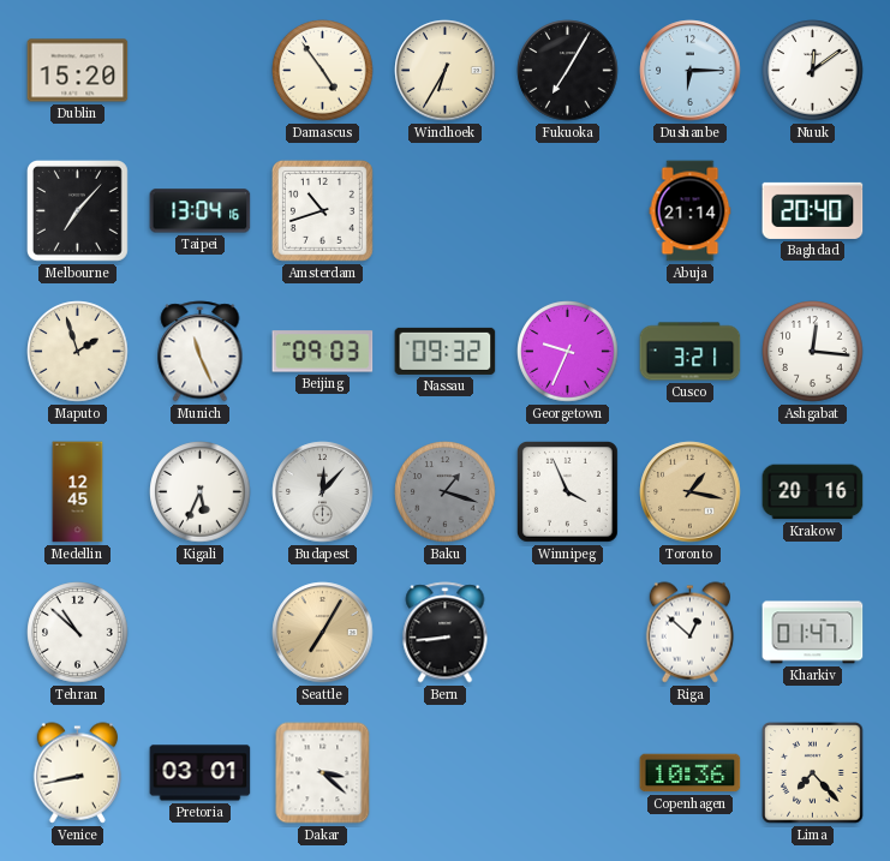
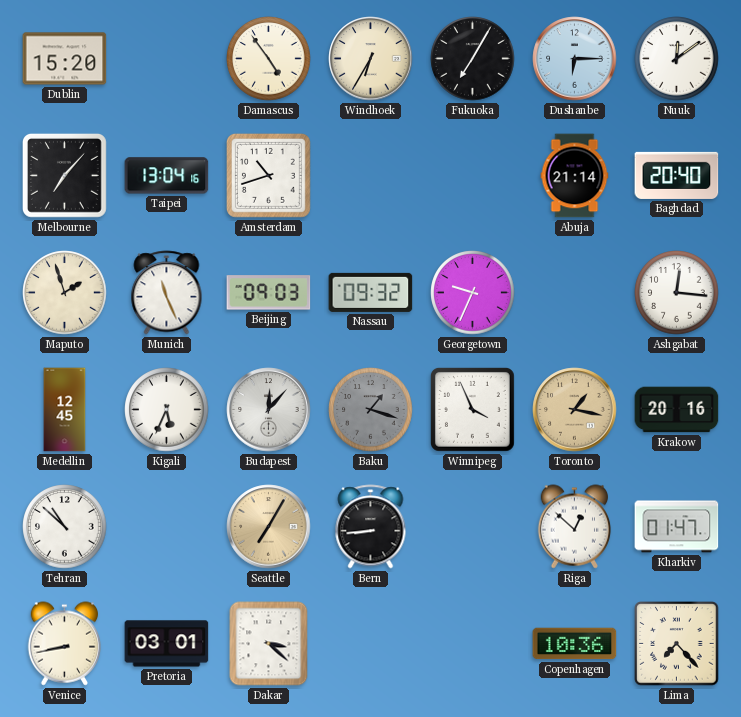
Cusco: 3:21 -> none
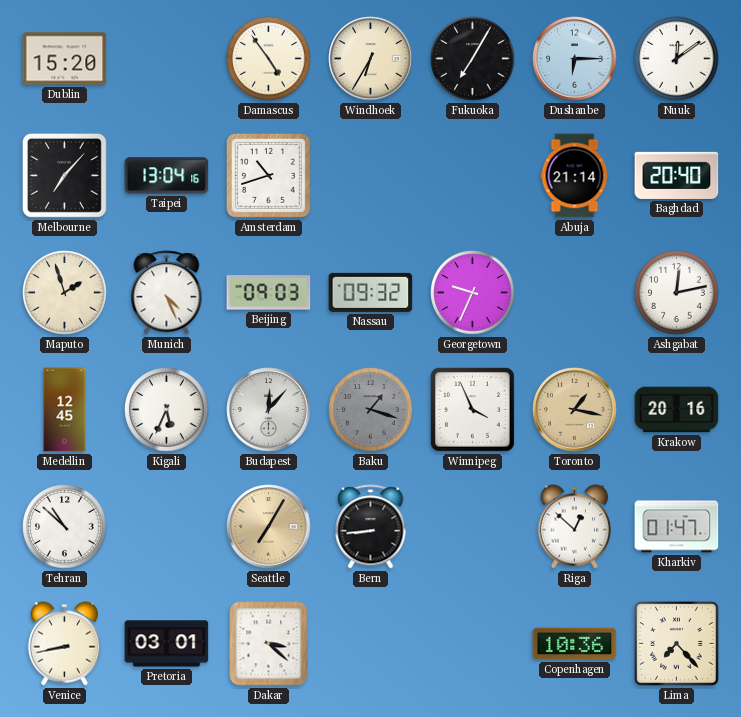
Munich: 11:26 -> 4:26
Ashgabat: 12:16 -> 12:13
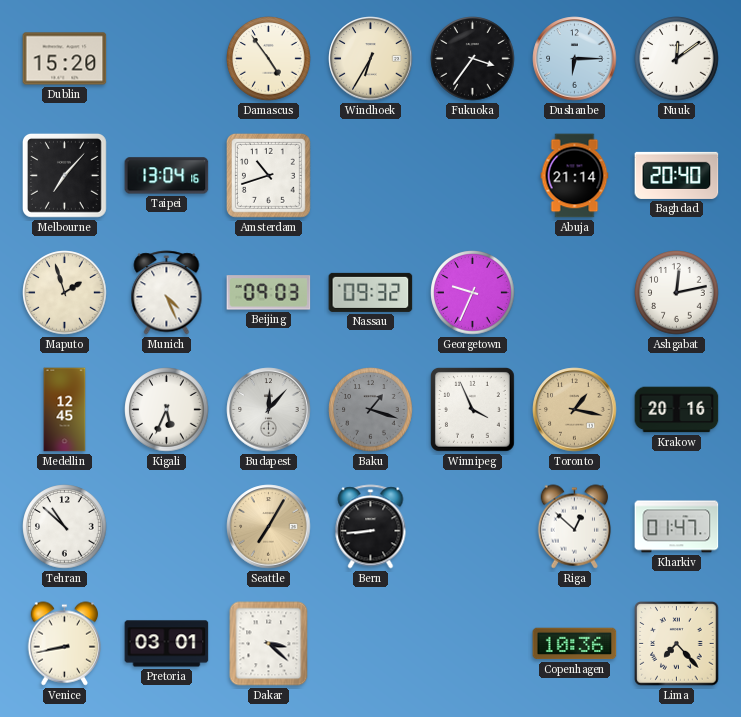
Fukuoka: 7:05 -> 3:36
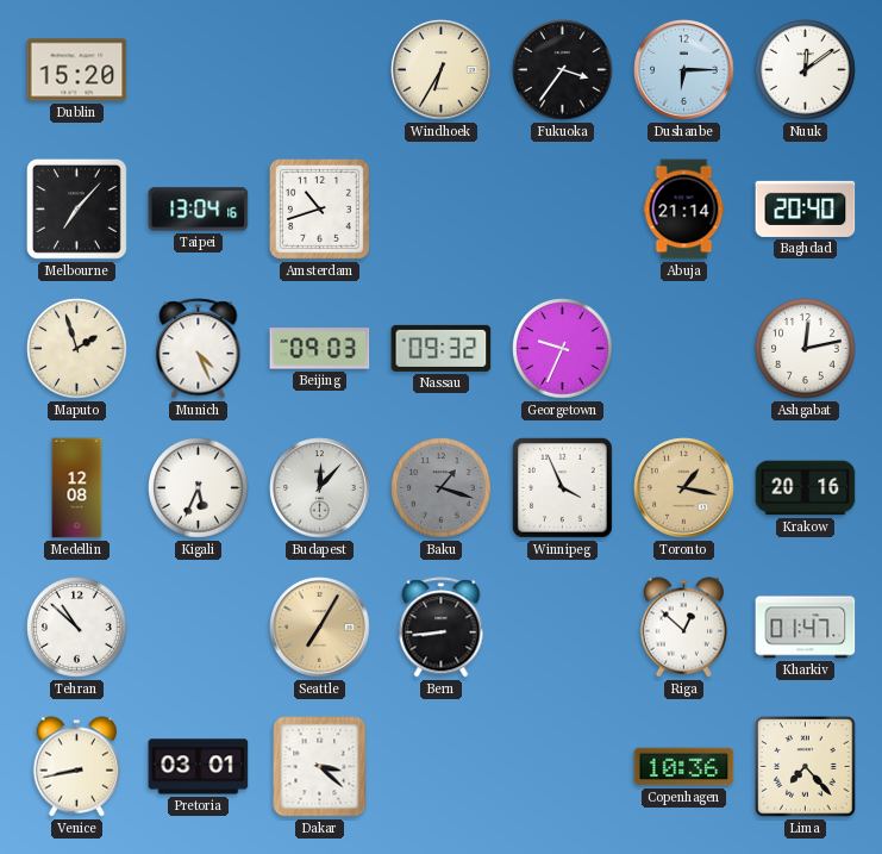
Damascus: 4:54 -> none
Medellin: 12:45 -> 12:08
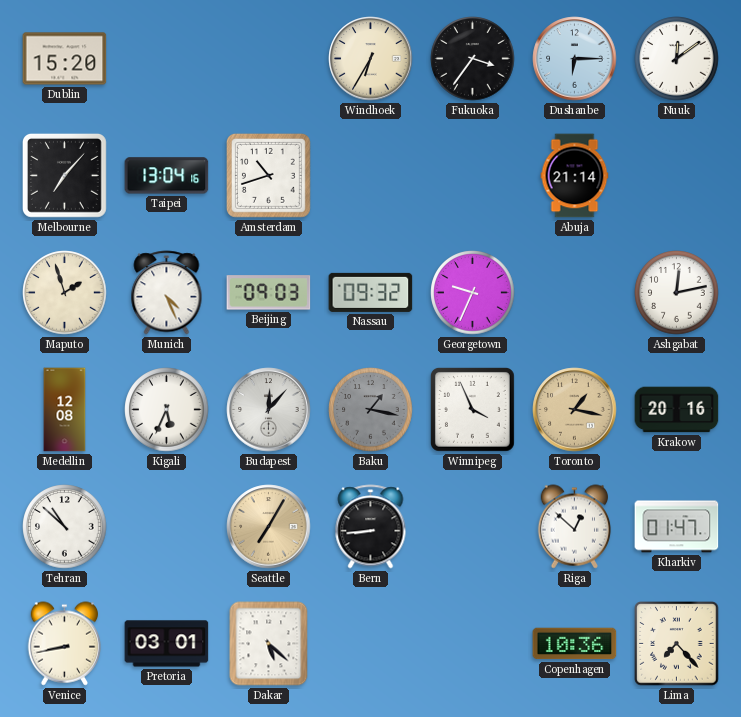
Baghdad: 20:40 -> none
Baku: 1:18 -> 1:17
Dakar: 3:22 -> 5:22
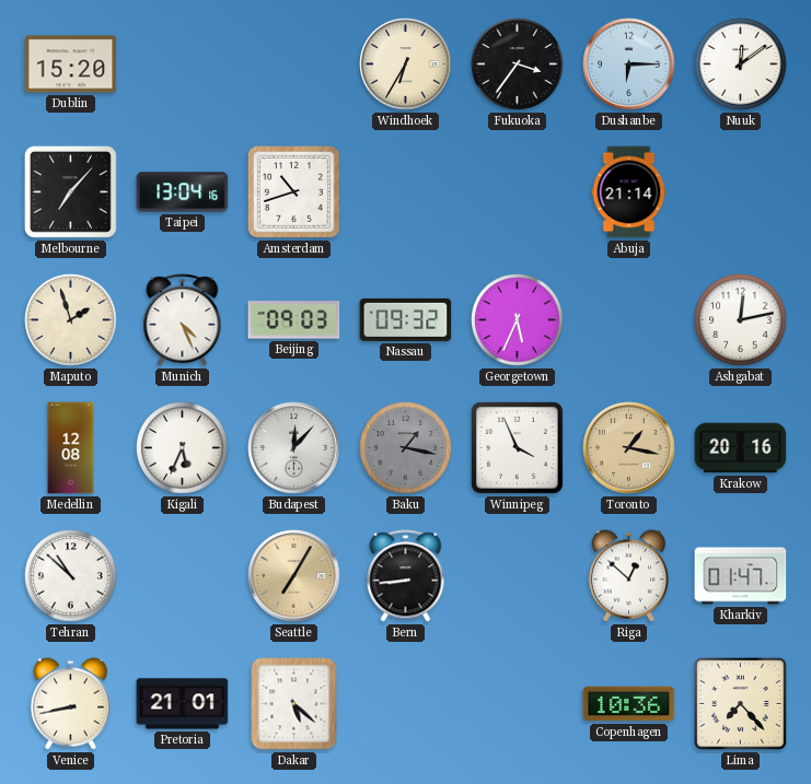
Georgetown: 9:34 -> 5:34
Pretoria: 03:01 -> 21:01
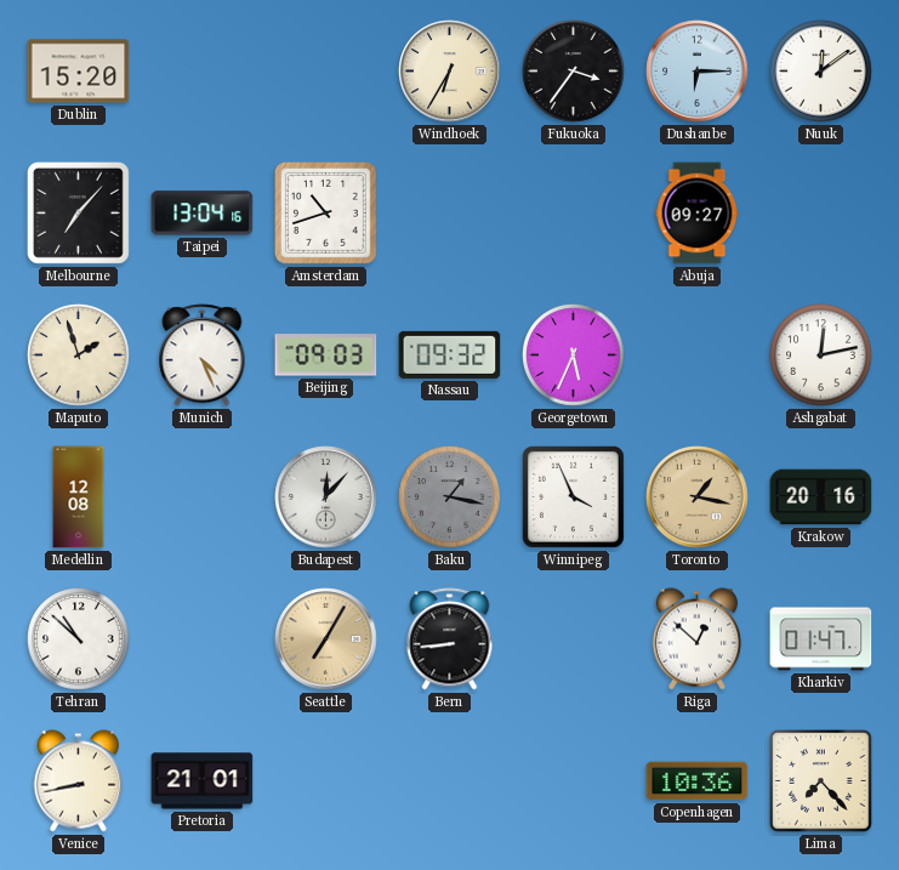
Abuja: 21:14 -> 09:27
Kigali: 5:34 -> none
Dakar: 5:22 -> none
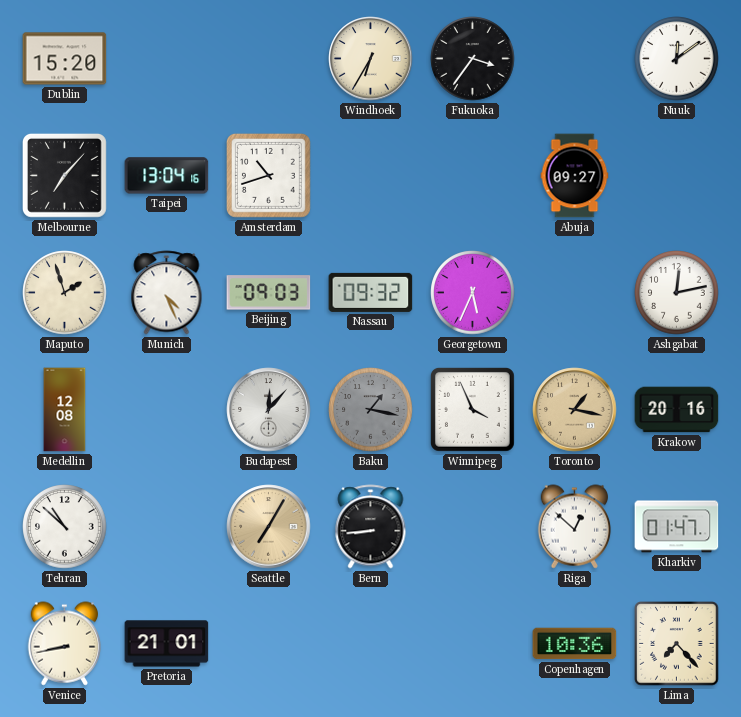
Dushanbe: 6:15 -> none
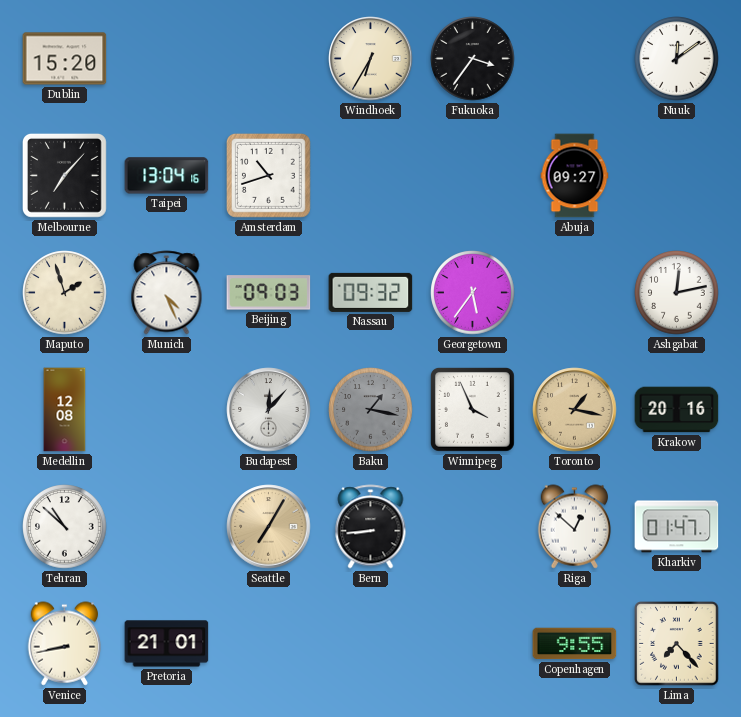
Georgetown: 5:34 -> 5:36
Copenhagen: 10:36 -> 9:55
